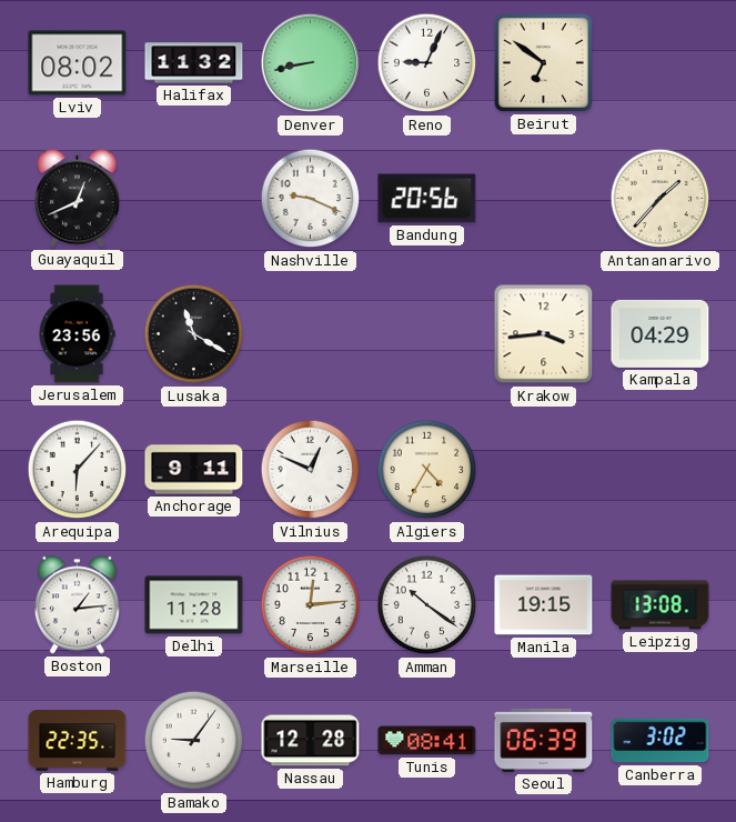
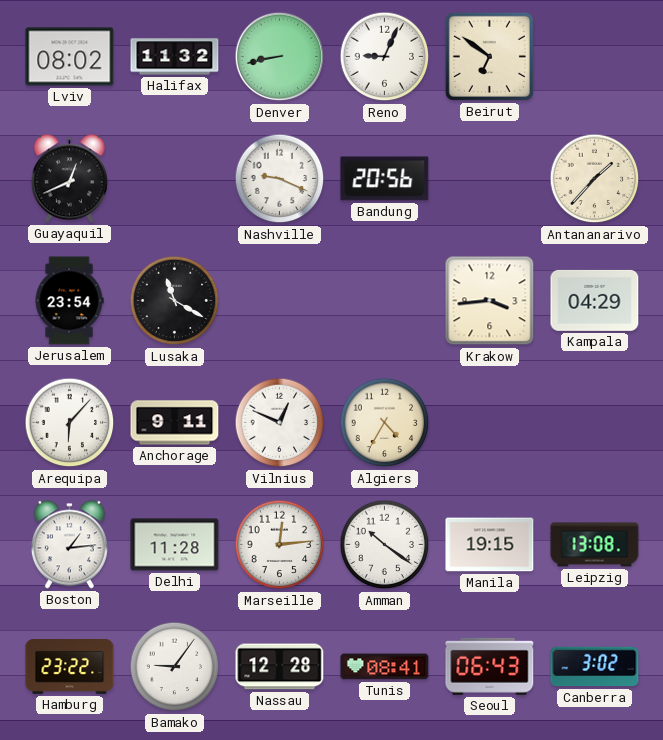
Jerusalem: 23:56 -> 23:54
Hamburg: 22:35 -> 23:22
Seoul: 06:39 -> 06:43
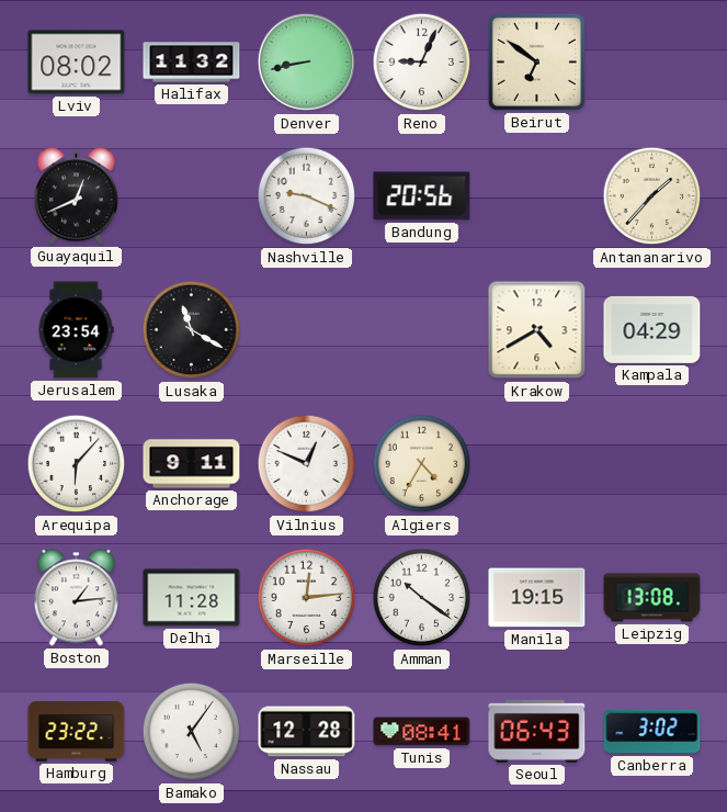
Krakow: 3:44 -> 4:40
Bamako: 9:06 -> 5:06
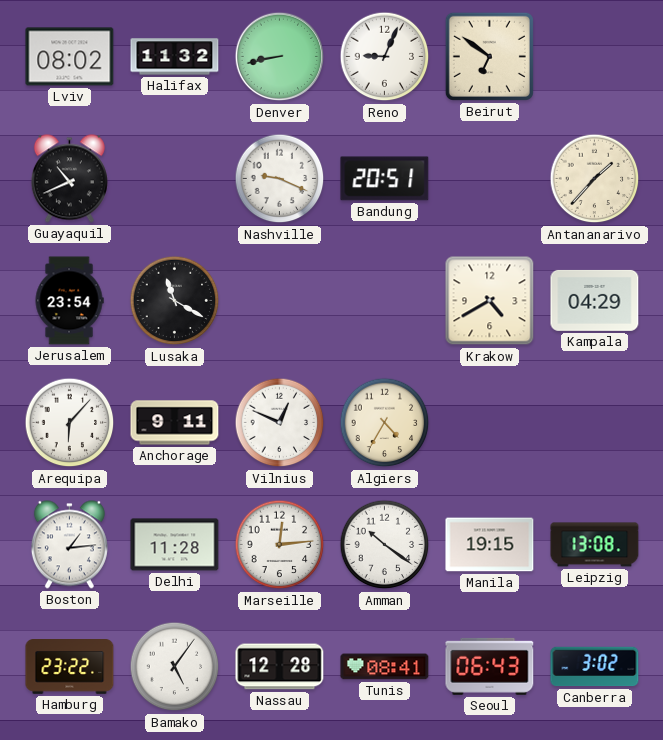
Guayaquil: 12:41 -> 10:41
Bandung: 20:56 -> 20:51
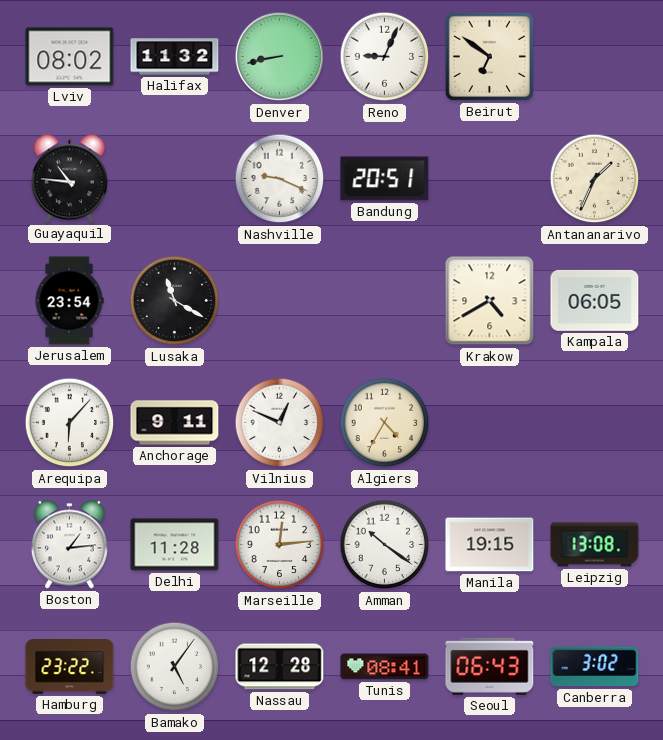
Guayaquil: 10:41 -> 10:46
Antananarivo: 1:37 -> 1:34
Kampala: 04:29 -> 06:05
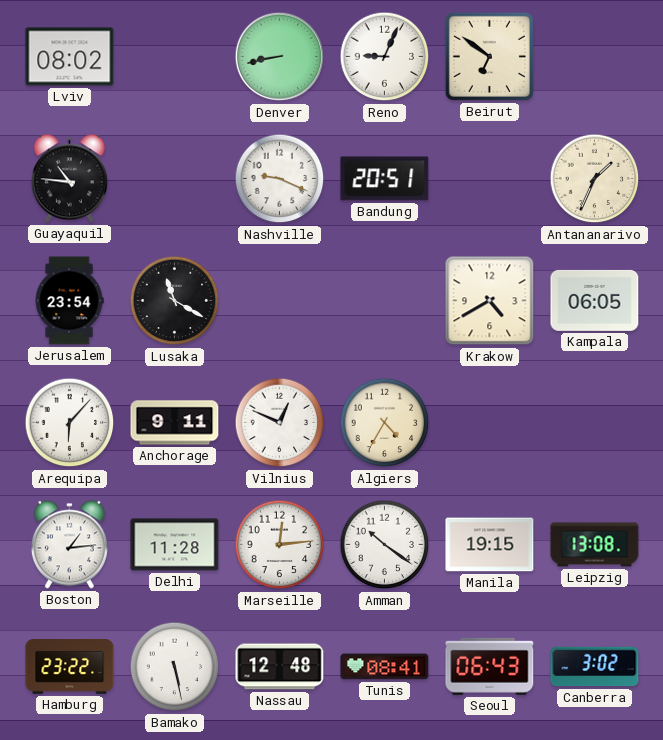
Halifax: 11:32 -> none
Bamako: 5:06 -> 5:28
Nassau: 12:28 -> 12:48
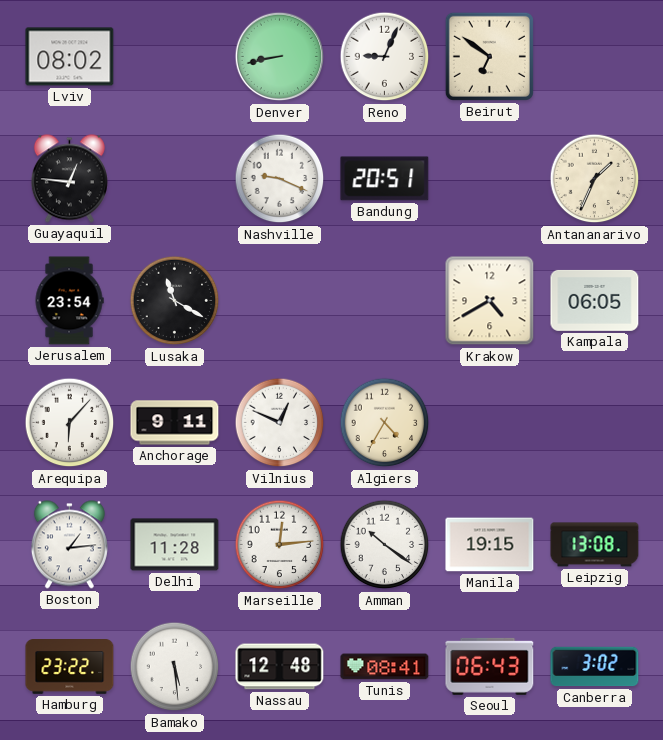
Guayaquil: 10:46 -> 12:46
Bamako: 5:28 -> 5:29
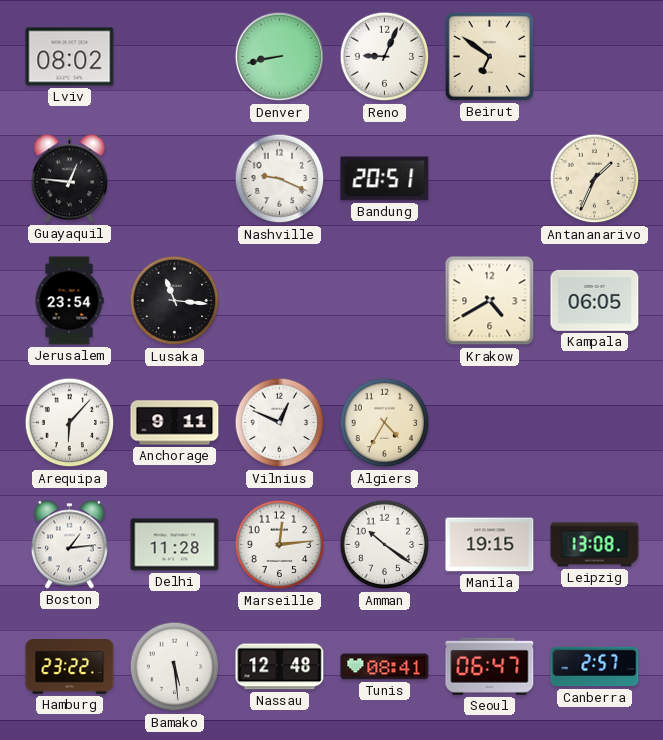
Lusaka: 11:20 -> 11:16
Seoul: 06:43 -> 06:47
Canberra: 3:02 -> 2:57
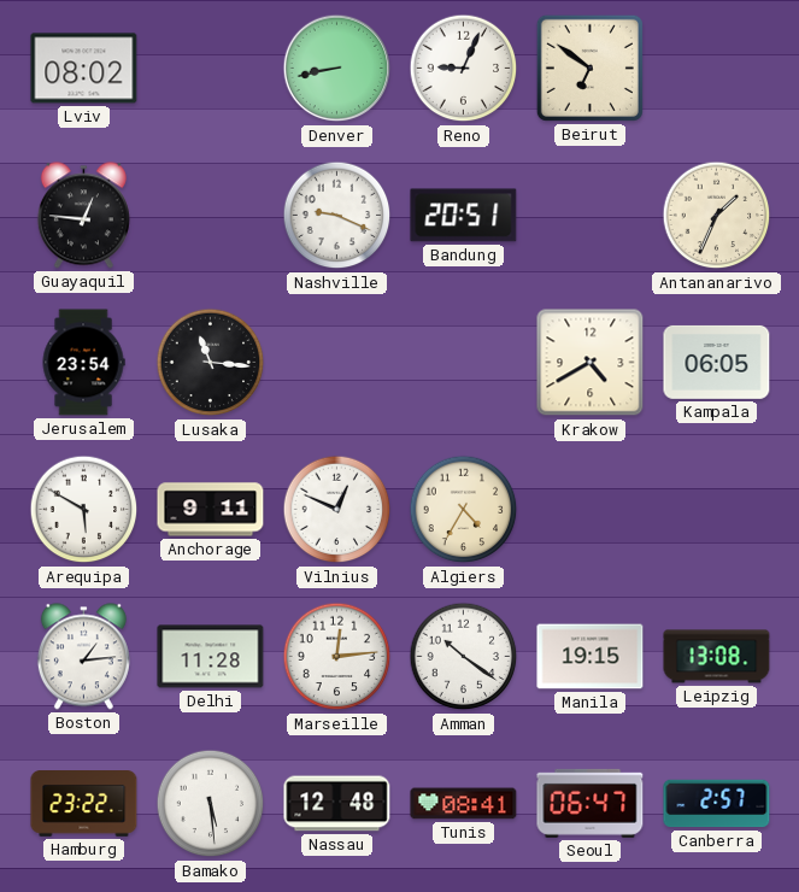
Arequipa: 6:07 -> 5:50
